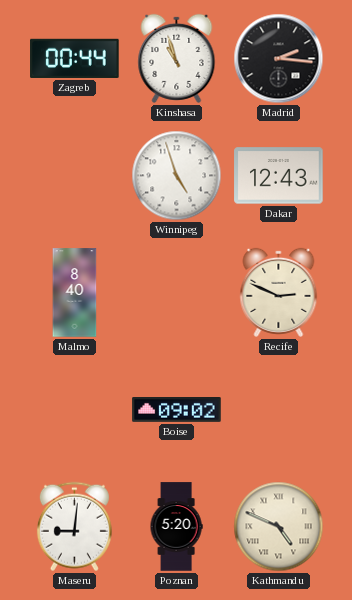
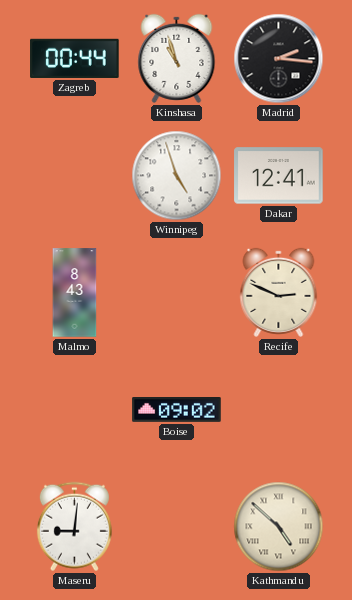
Dakar: 12:43 -> 12:41
Malmo: 8:40 -> 8:43
Poznan: 5:20 -> none
Kathmandu: 4:49 -> 4:52
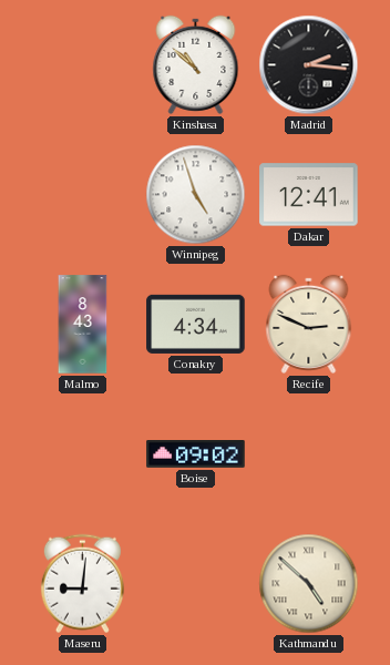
Zagreb: 00:44 -> none
Kinshasa: 10:57 -> 10:52
Conakry: none -> 4:34
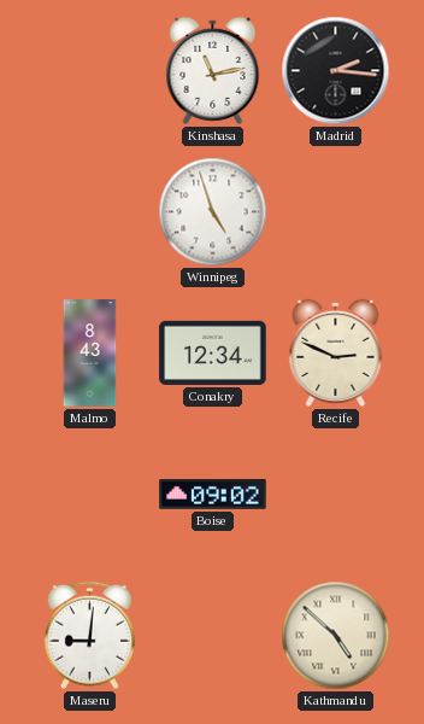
Kinshasa: 10:52 -> 11:13
Dakar: 12:41 -> none
Conakry: 4:34 -> 12:34
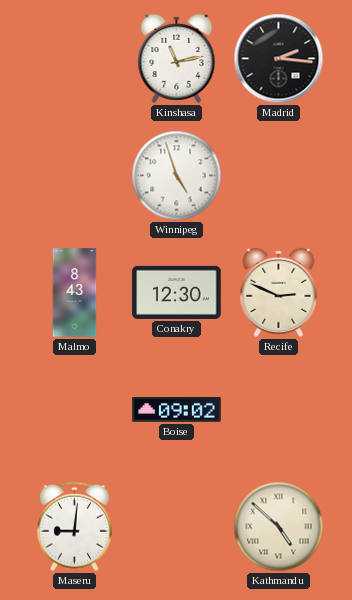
Conakry: 12:34 -> 12:30
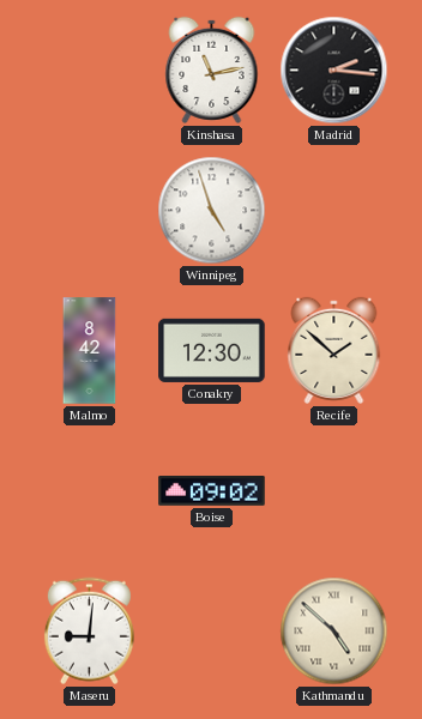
Malmo: 8:43 -> 8:42
Recife: 2:49 -> 1:52
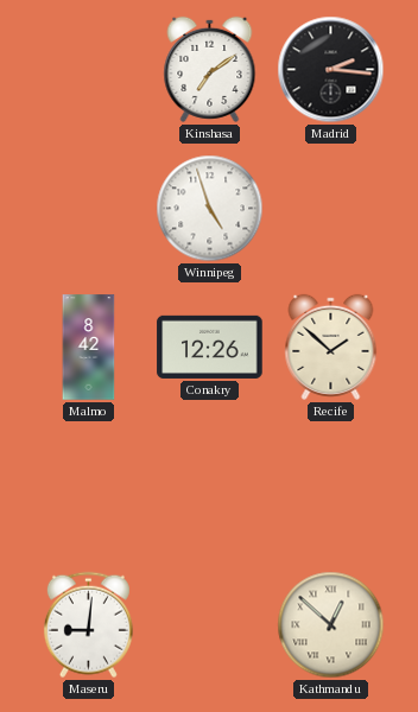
Kinshasa: 11:13 -> 7:09
Conakry: 12:30 -> 12:26
Boise: 09:02 -> none
Kathmandu: 4:52 -> 12:52
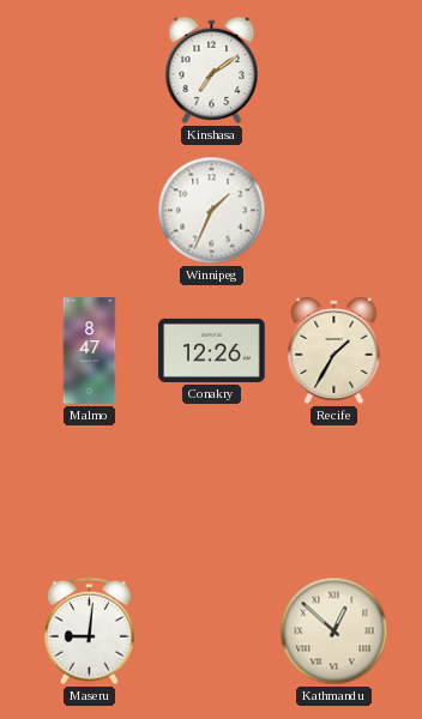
Madrid: 2:16 -> none
Winnipeg: 4:57 -> 1:34
Malmo: 8:42 -> 8:47
Recife: 1:52 -> 1:35
